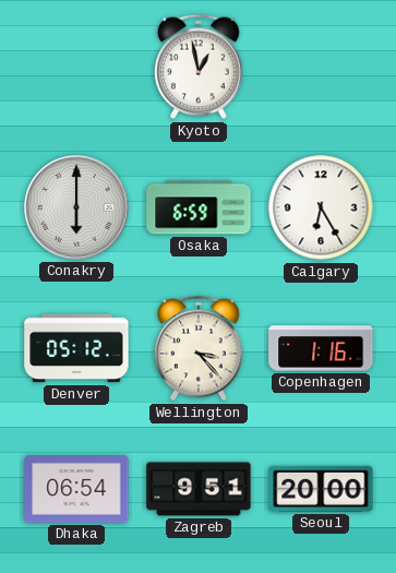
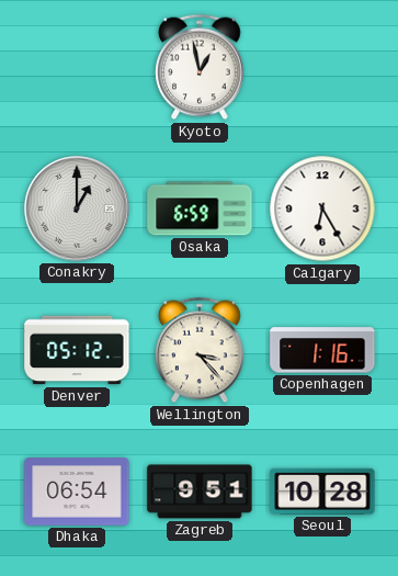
Conakry: 6:00 -> 1:00
Seoul: 20:00 -> 10:28
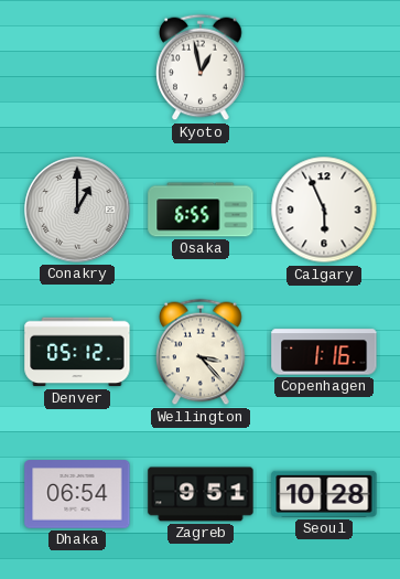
Osaka: 6:59 -> 6:55
Calgary: 6:25 -> 5:56
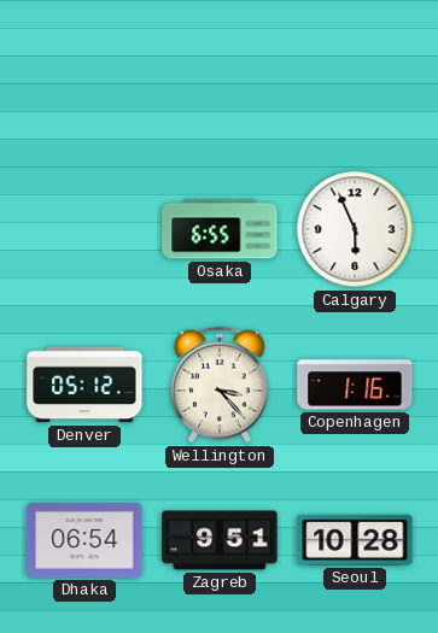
Kyoto: 12:58 -> none
Conakry: 1:00 -> none
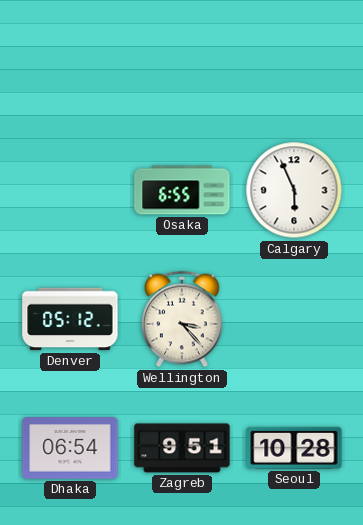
Copenhagen: 1:16 -> none
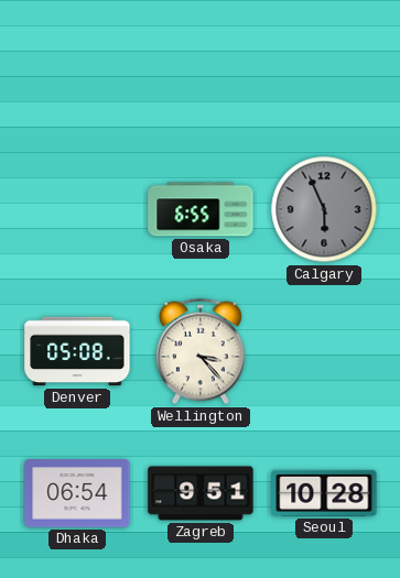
Calgary dial: white -> grey
Denver: 05:12 -> 05:08
